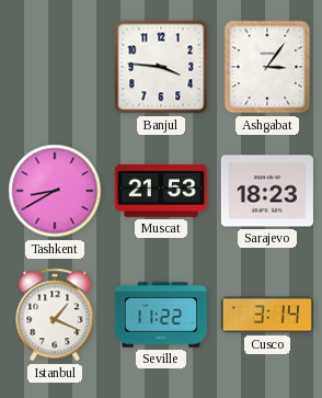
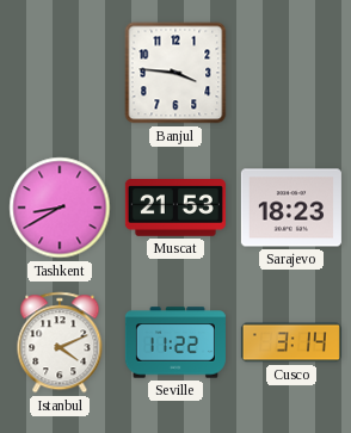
Ashgabat: 3:06 -> none
Istanbul: 1:19 -> 4:11
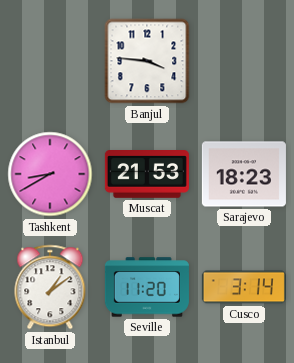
Istanbul: 4:11 -> 1:09
Seville: 11:22 -> 11:20
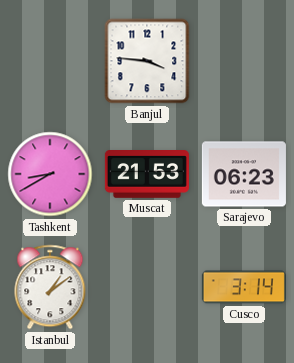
Sarajevo: 18:23 -> 06:23
Seville: 11:20 -> none
